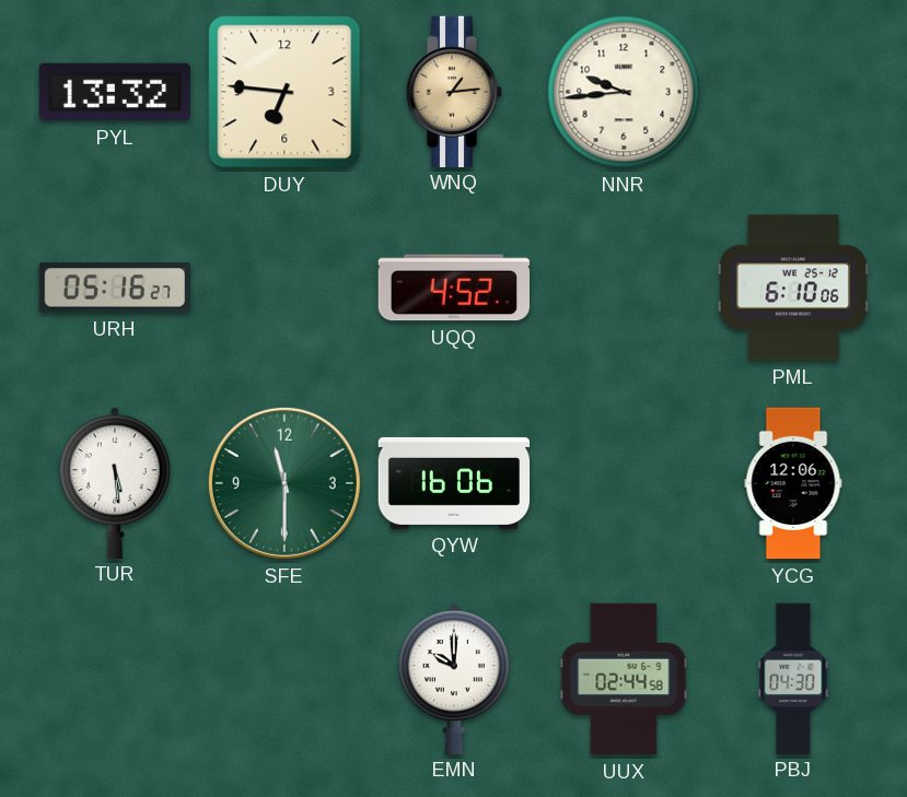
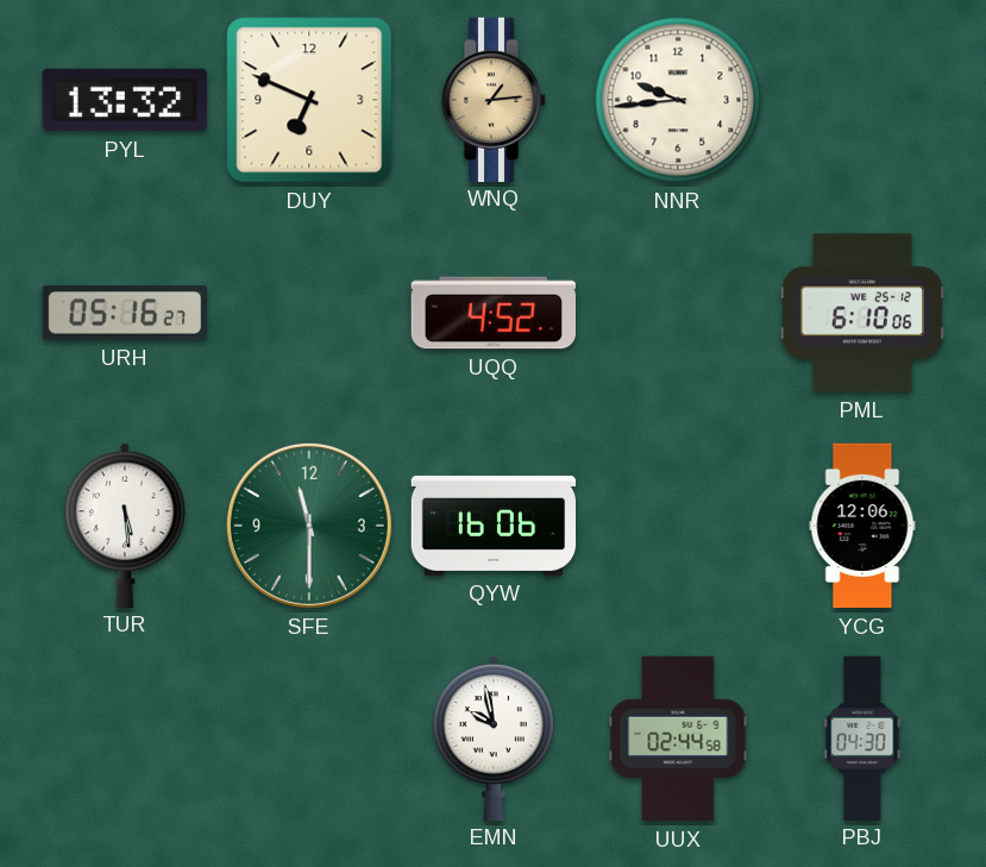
DUY: 6:46 -> 6:49
EMN: 10:00 -> 9:58
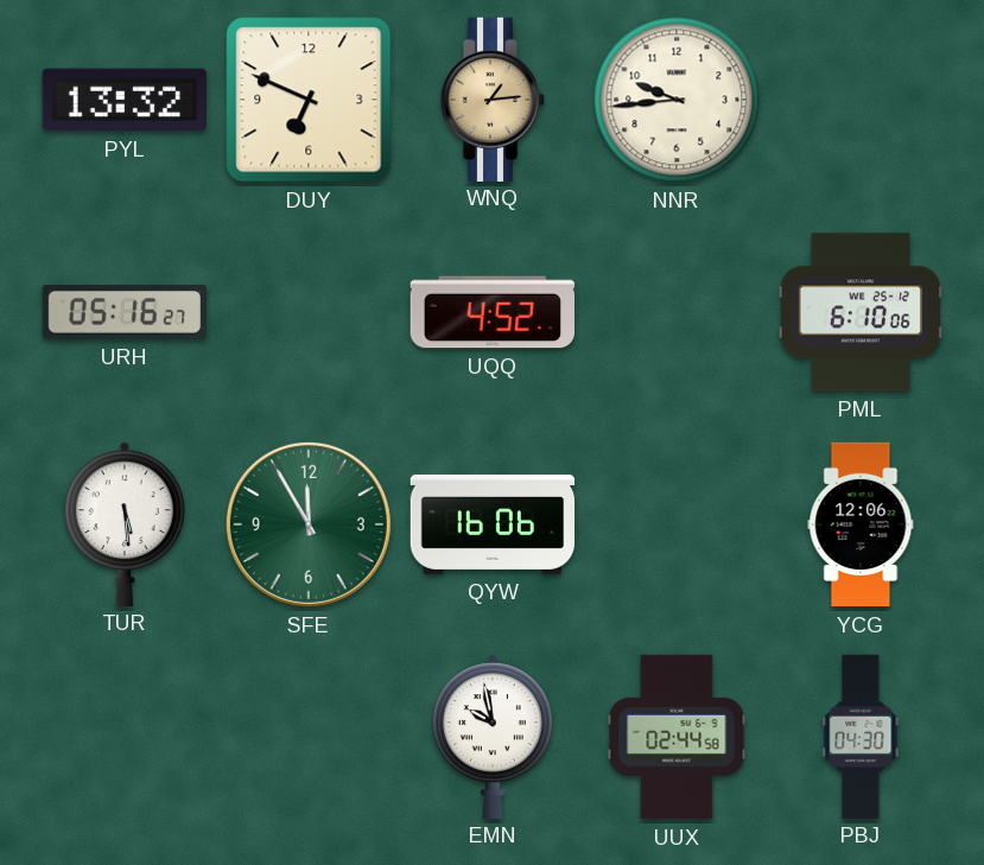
SFE: 11:30 -> 11:55
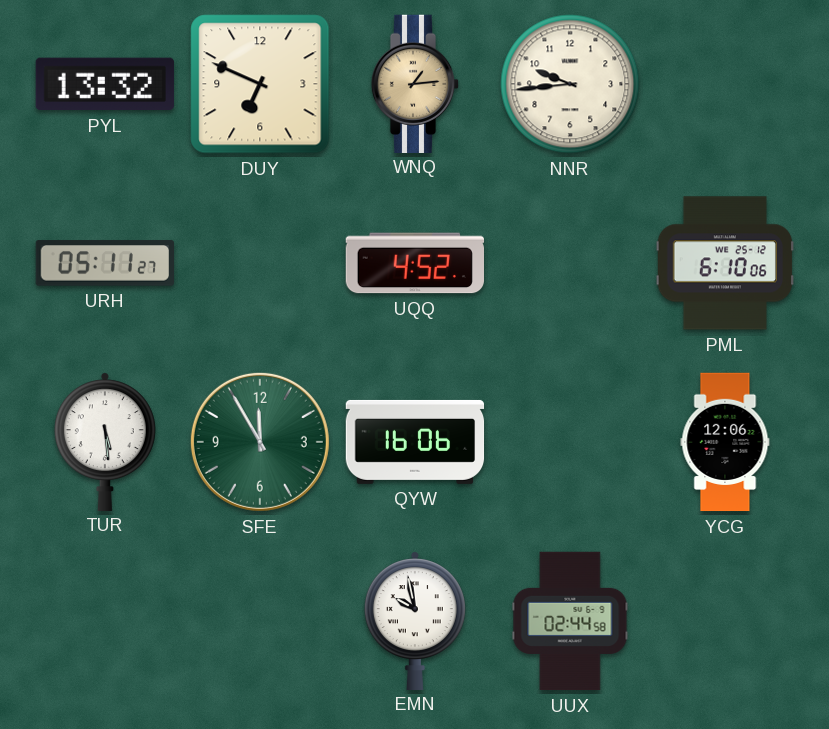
URH: 05:16 -> 05:11
PBJ: 04:30 -> none
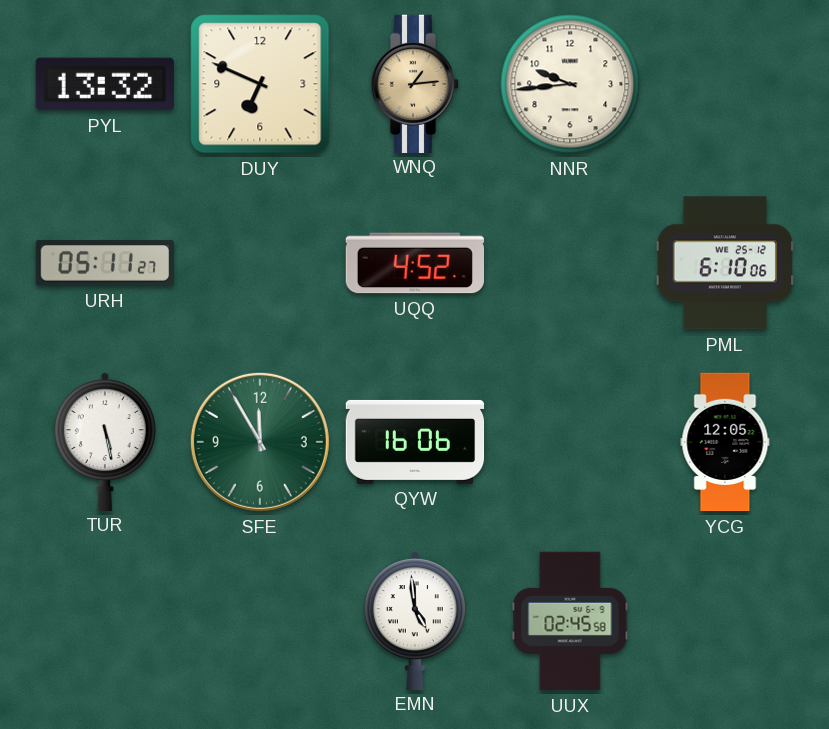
TUR: 5:29 -> 5:28
YCG: 12:06 -> 12:05
EMN: 9:58 -> 4:59
UUX: 02:44 -> 02:45
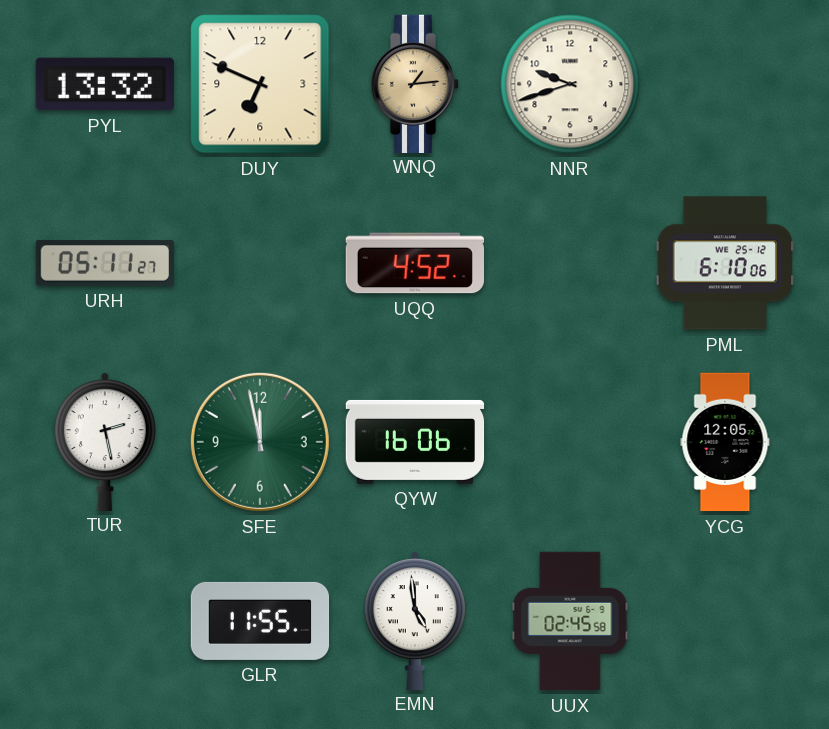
NNR: 9:44 -> 9:42
TUR: 5:28 -> 2:28
SFE: 11:55 -> 11:58
GLR: none -> 11:55
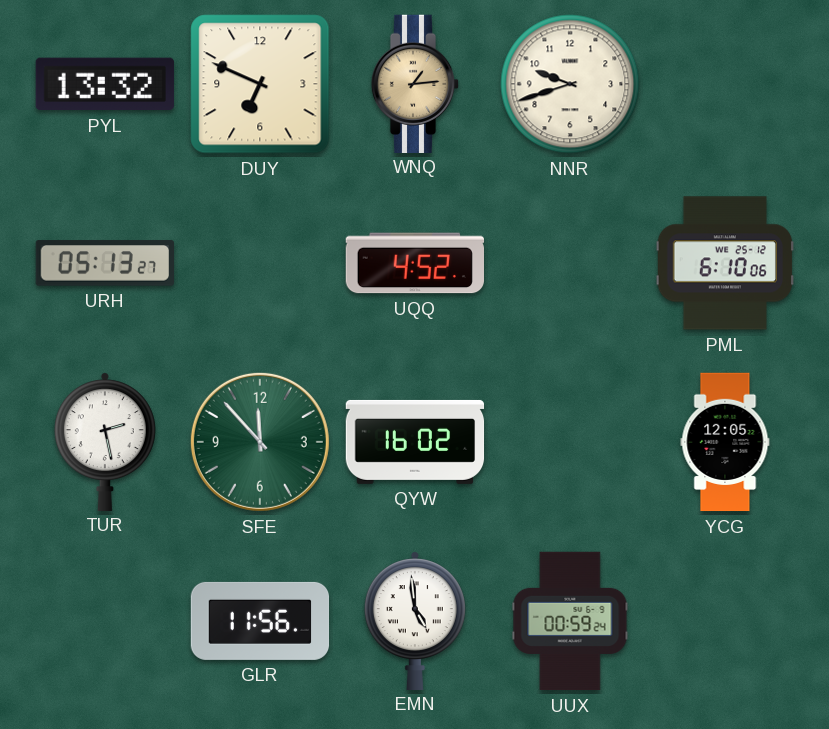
URH: 05:11 -> 05:13
SFE: 11:58 -> 11:53
QYW: 16:06 -> 16:02
GLR: 11:55 -> 11:56
UUX: 02:45 -> 00:59
